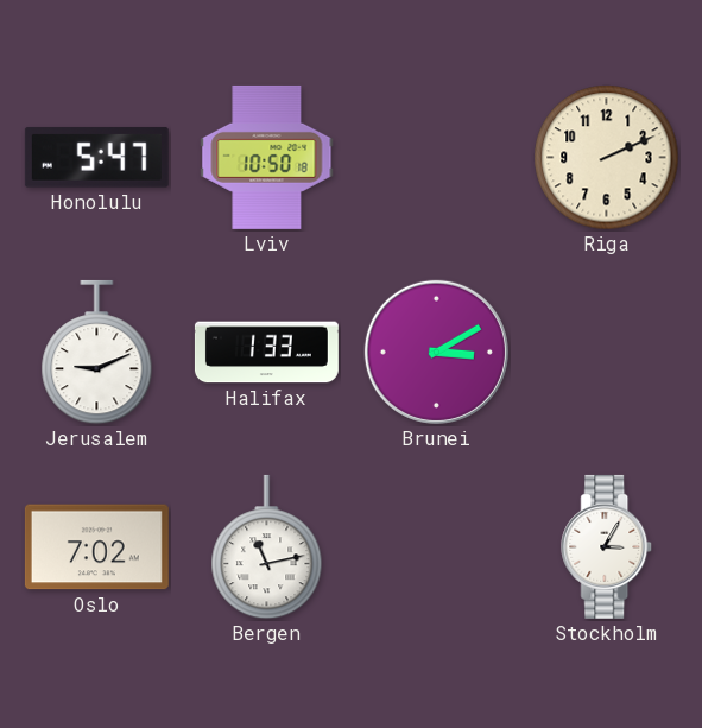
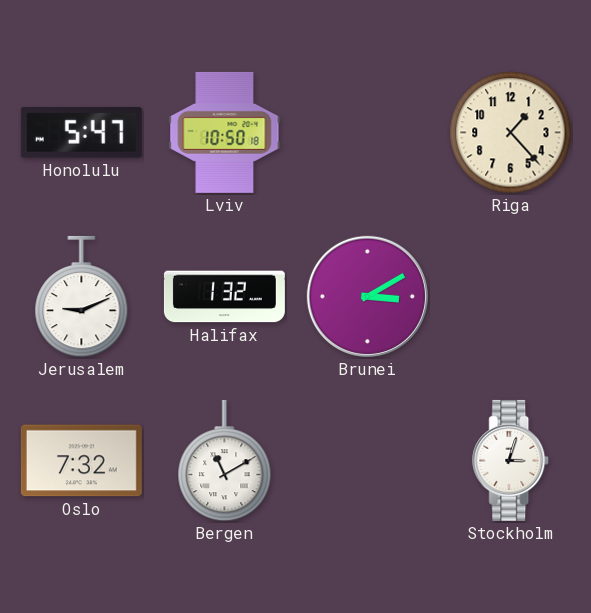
Riga: 2:11 -> 1:23
Halifax: 1:33 -> 1:32
Oslo: 7:02 -> 7:32
Bergen: 11:13 -> 11:10
Stockholm: 3:05 -> 3:03
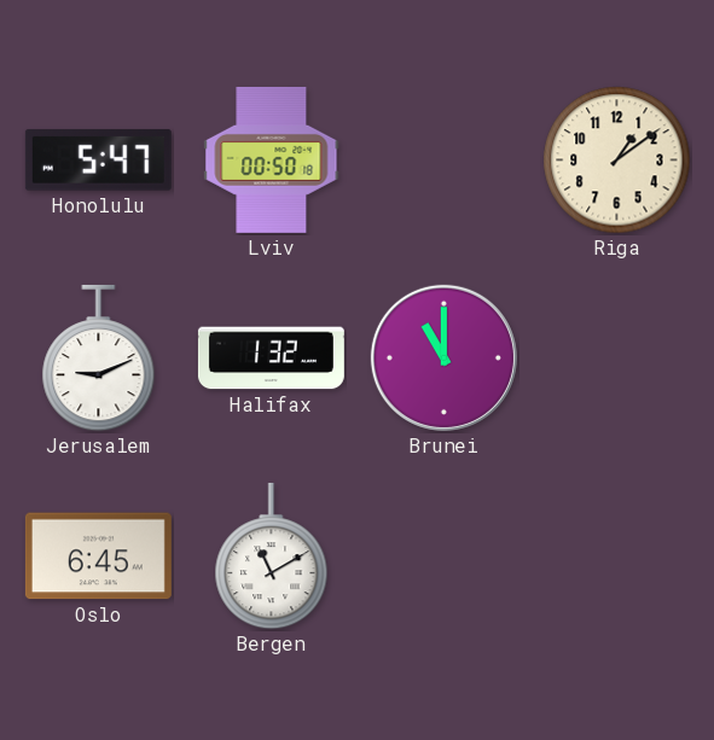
Lviv: 10:50 -> 00:50
Riga: 1:23 -> 1:09
Brunei: 3:10 -> 11:00
Oslo: 7:32 -> 6:45
Stockholm: 3:03 -> none
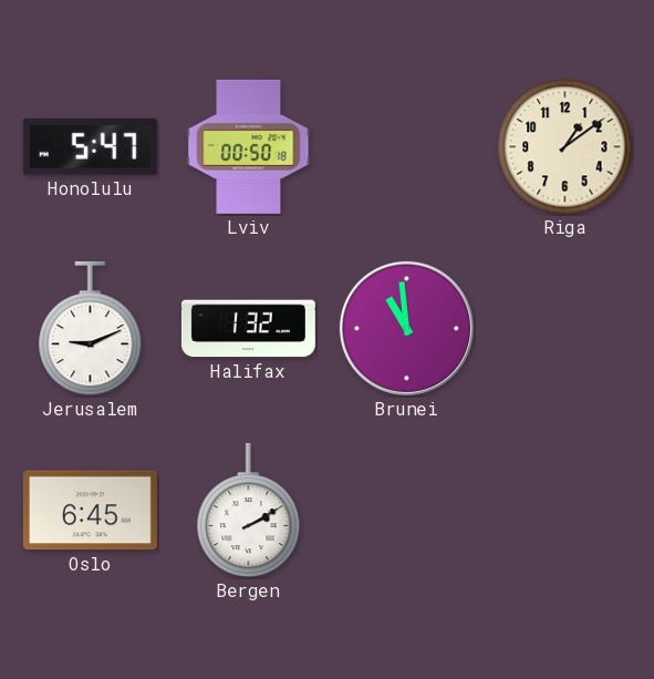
Brunei: 11:00 -> 10:59
Bergen: 11:10 -> 2:10
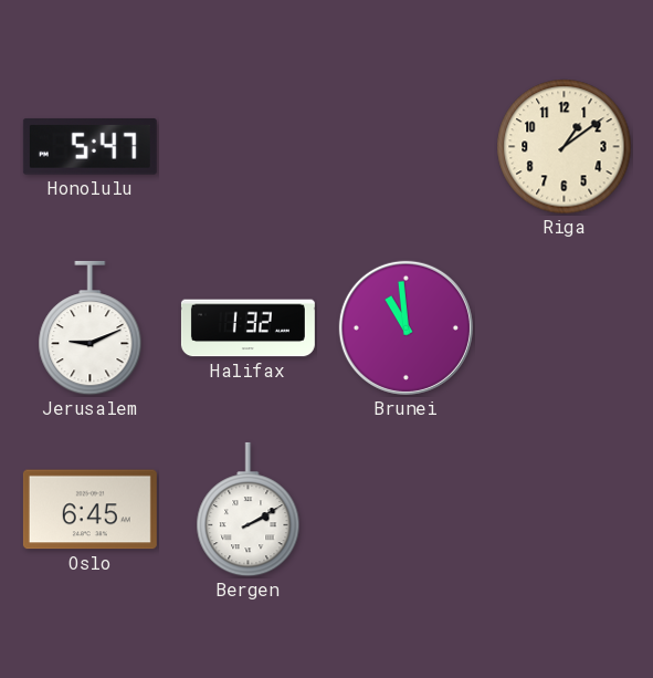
Lviv: 00:50 -> none
